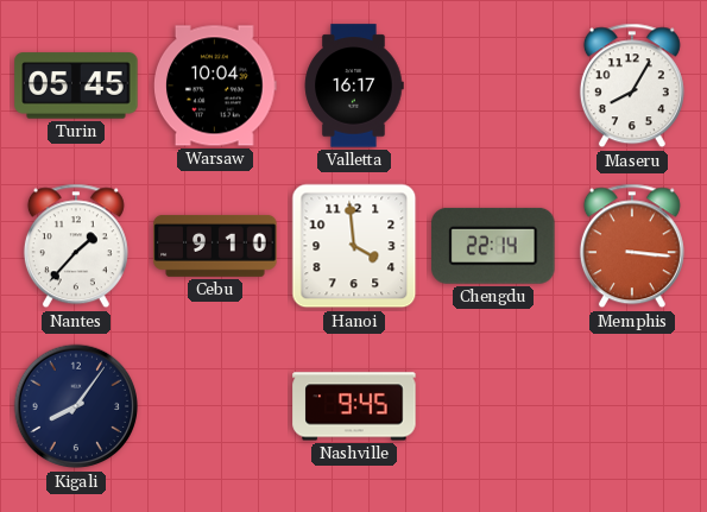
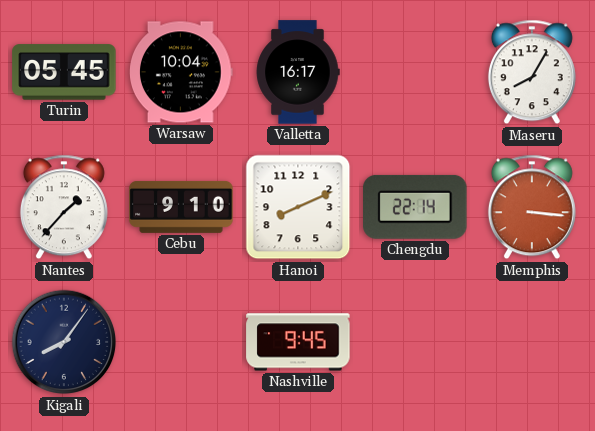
Hanoi: 3:59 -> 8:11
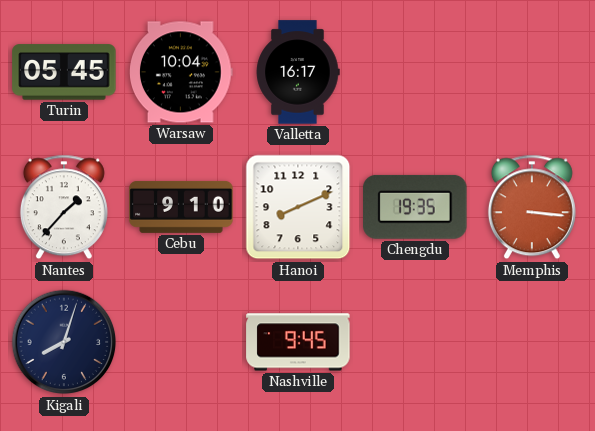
Maseru: 8:05 -> none
Chengdu: 22:14 -> 19:35
Kigali: 8:06 -> 8:03
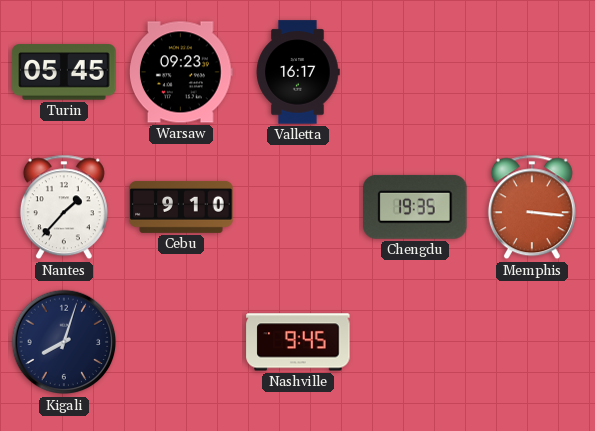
Warsaw: 10:04 -> 09:23
Hanoi: 8:11 -> none
